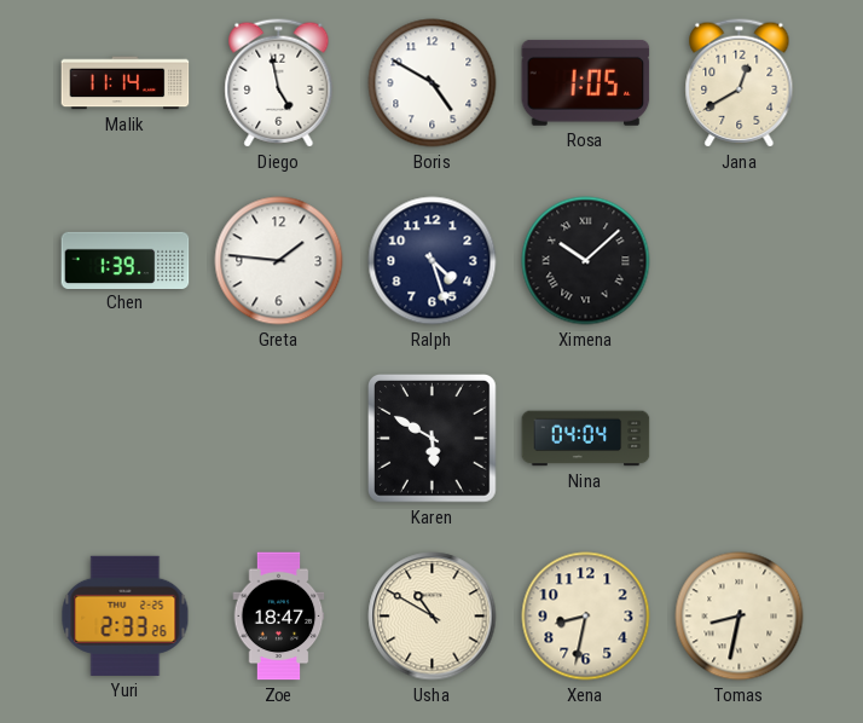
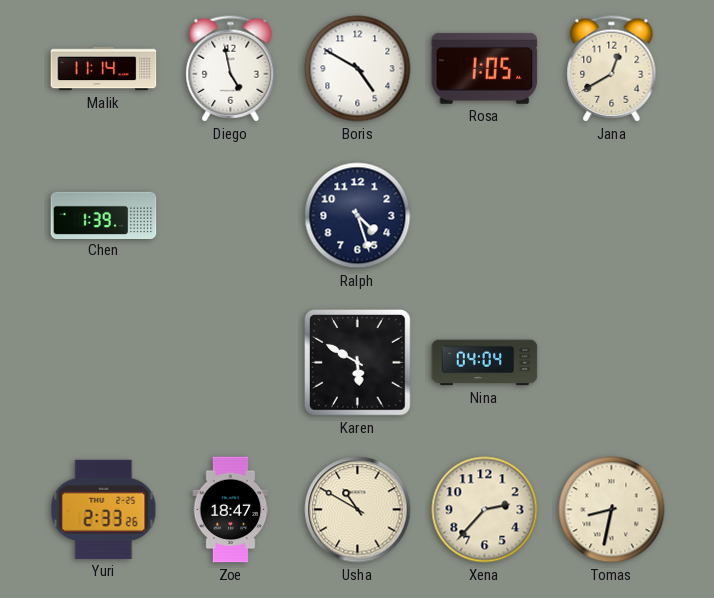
Greta: 1:46 -> none
Ximena: 10:08 -> none
Xena: 8:32 -> 2:37
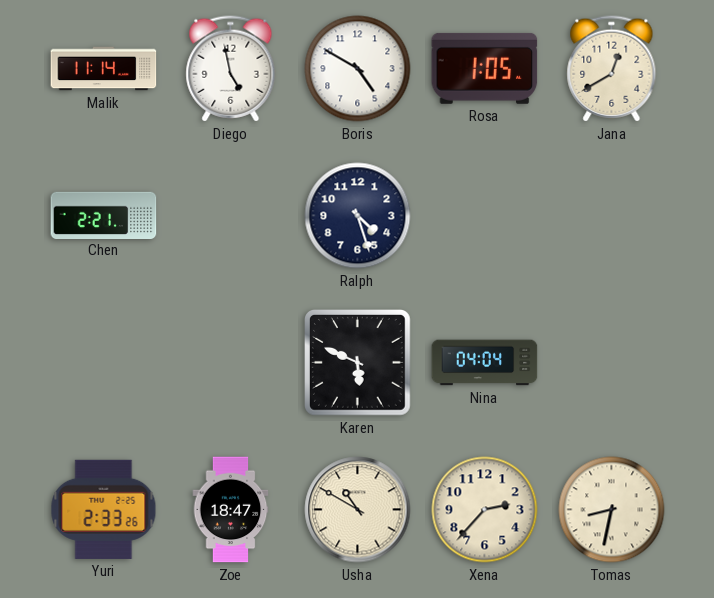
Chen: 1:39 -> 2:21
Karen: 5:50 -> 5:49
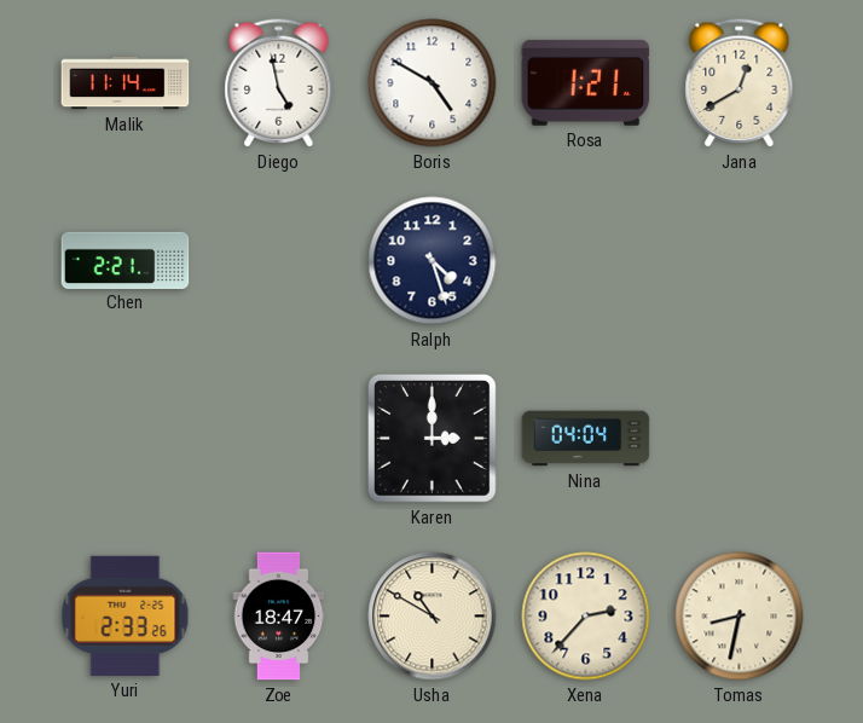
Rosa: 1:05 -> 1:21
Karen: 5:49 -> 3:00
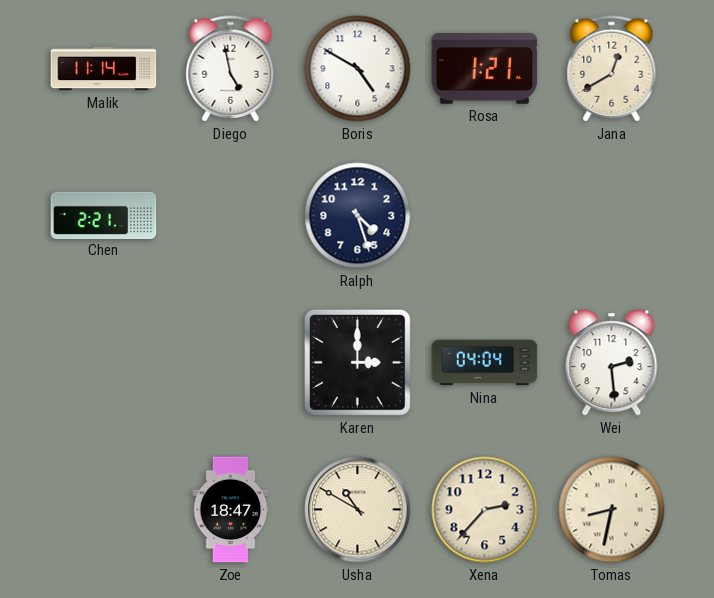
Wei: none -> 2:29
Yuri: 2:33 -> none
